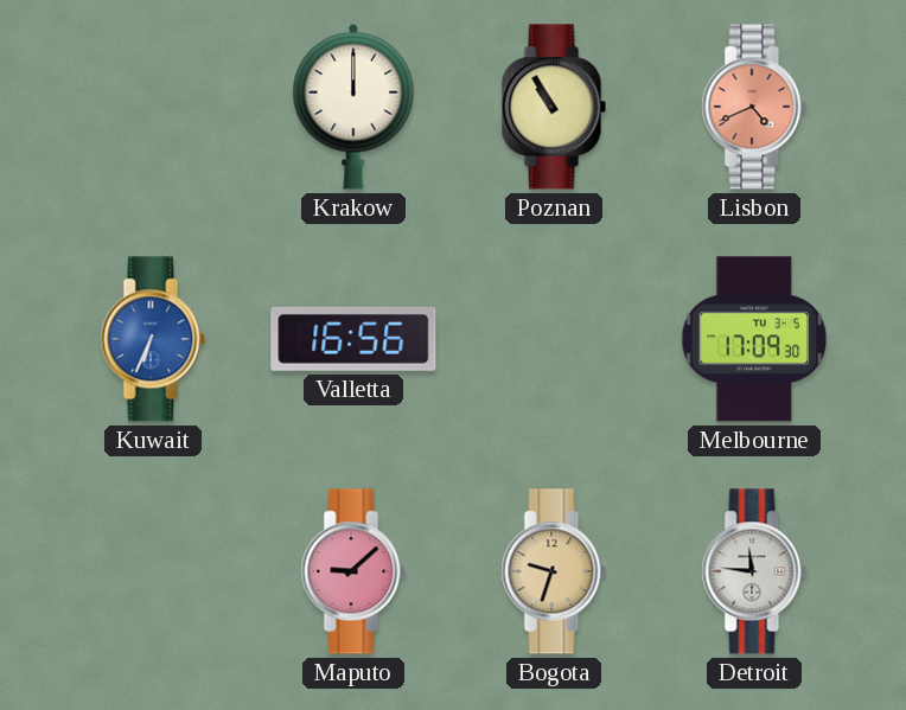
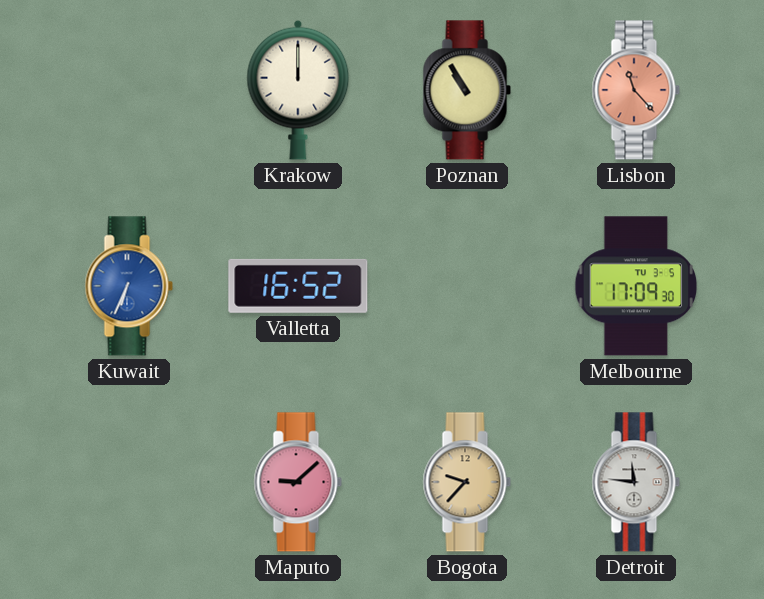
Lisbon: 4:41 -> 11:23
Valletta: 16:56 -> 16:52
Bogota: 9:33 -> 9:37
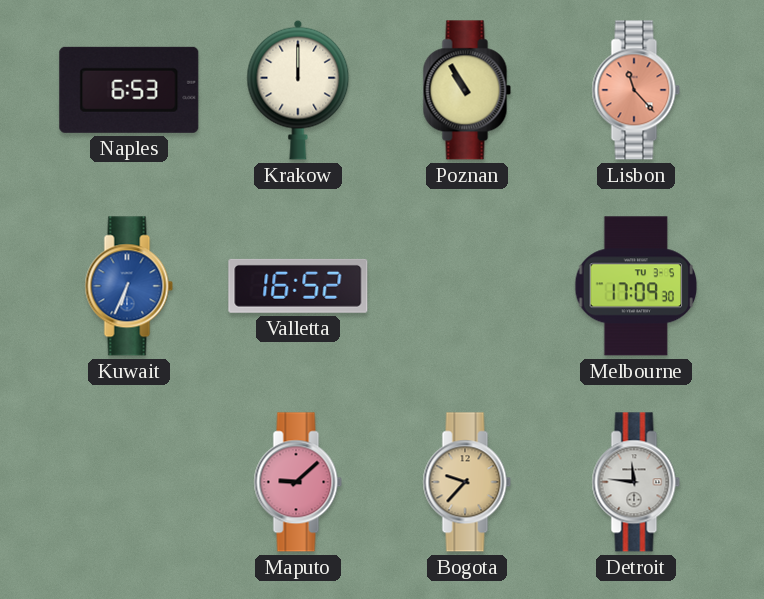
Naples: none -> 6:53
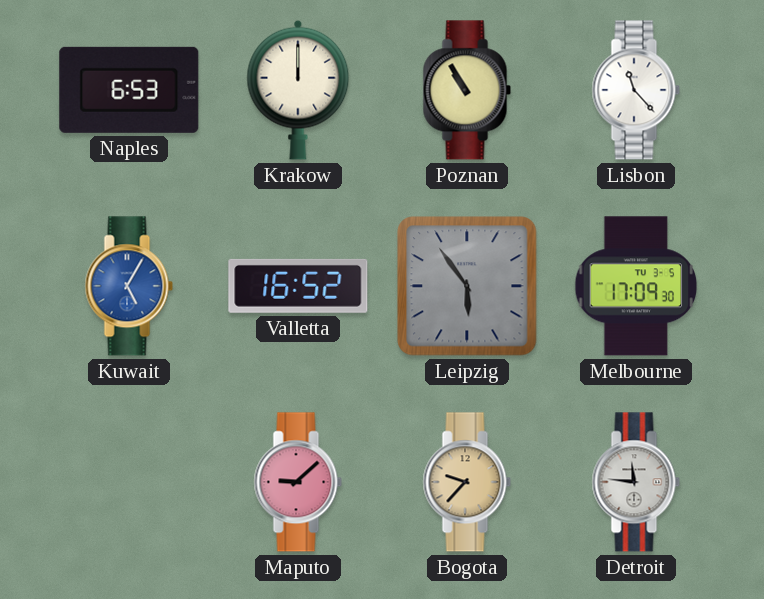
Lisbon dial: salmon -> white
Kuwait: 6:34 -> 5:05
Leipzig: none -> 5:54
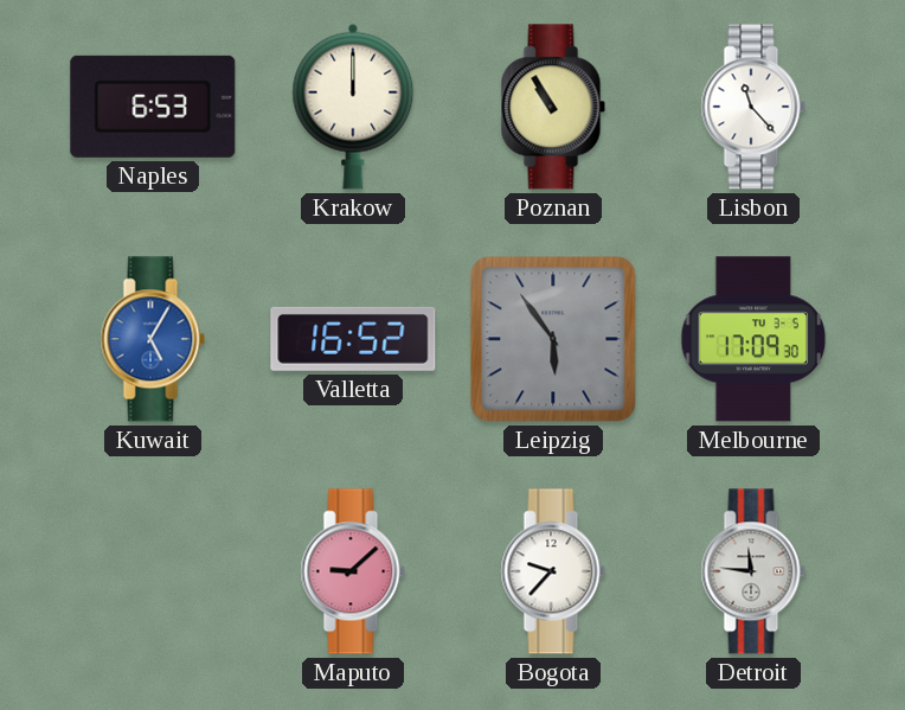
Bogota dial: champagne -> white
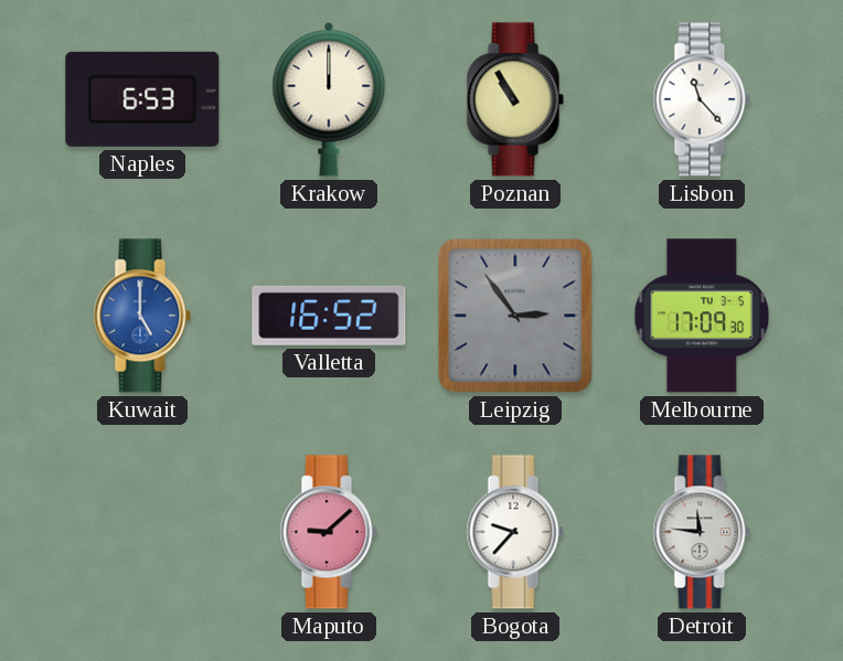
Kuwait: 5:05 -> 5:00
Leipzig: 5:54 -> 2:54
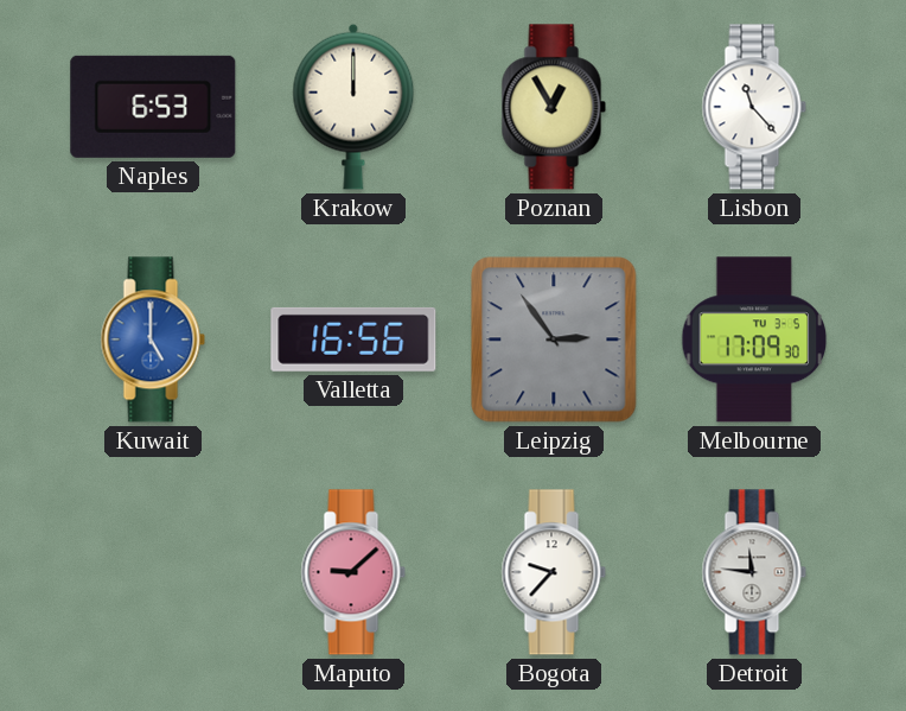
Poznan: 10:55 -> 12:55
Valletta: 16:52 -> 16:56
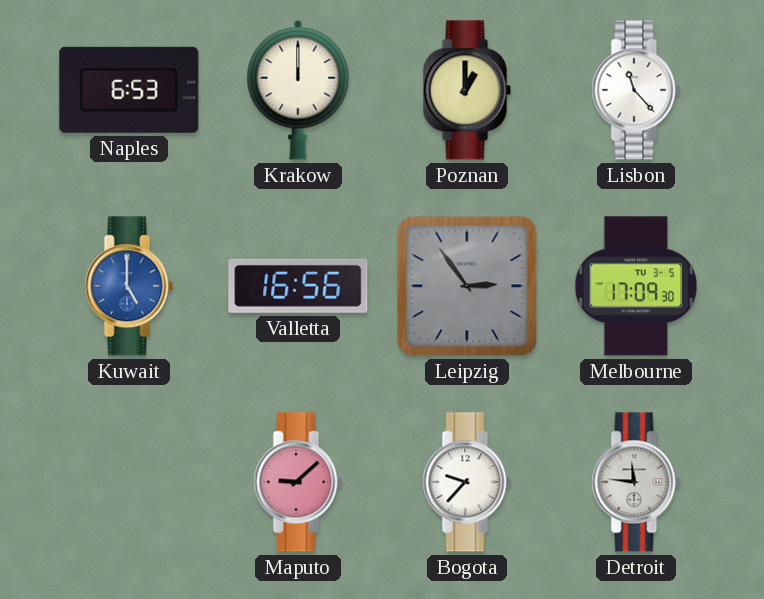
Poznan: 12:55 -> 1:00
